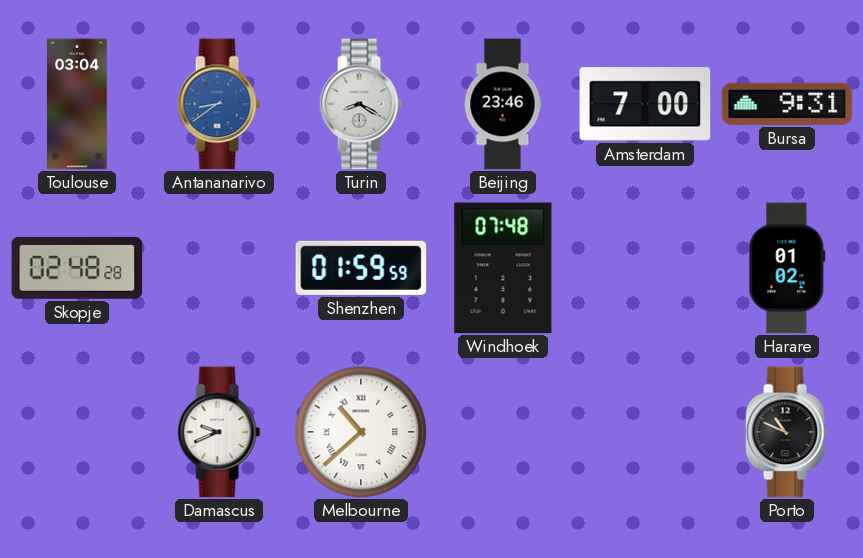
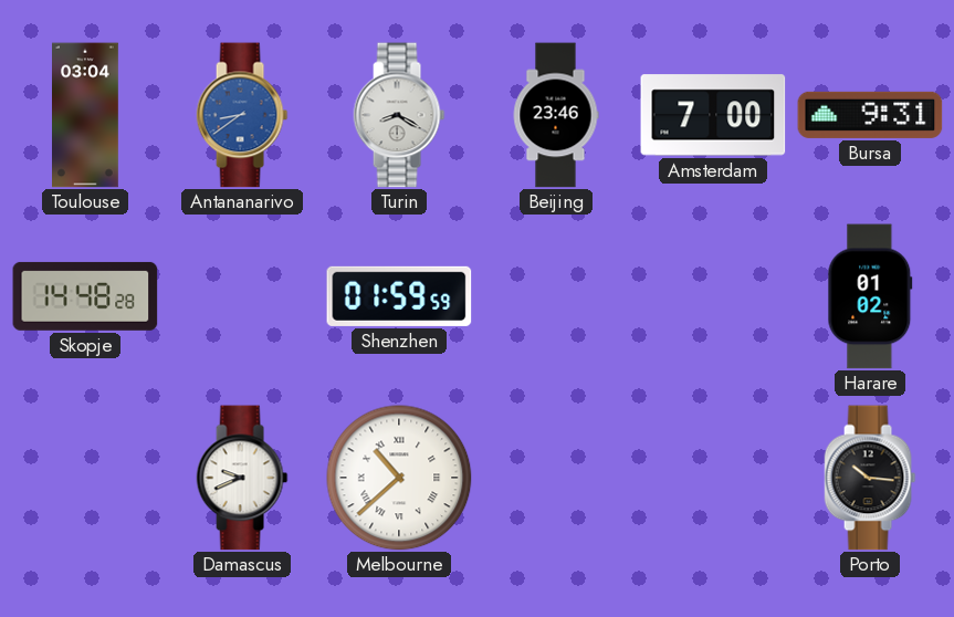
Skopje: 02:48 -> 14:48
Windhoek: 07:48 -> none
Porto: 10:49 -> 10:16
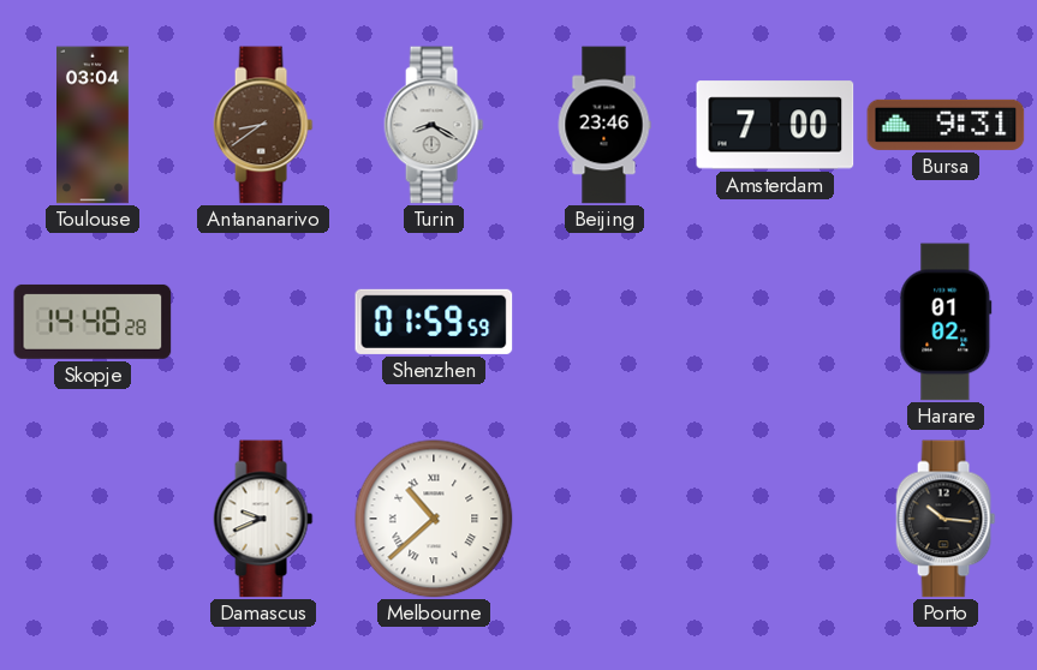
Antananarivo dial: blue -> brown
